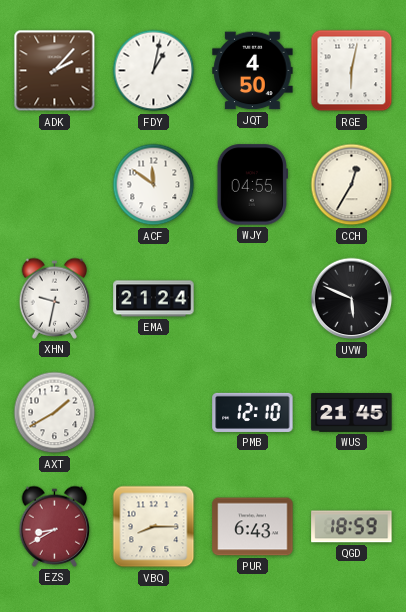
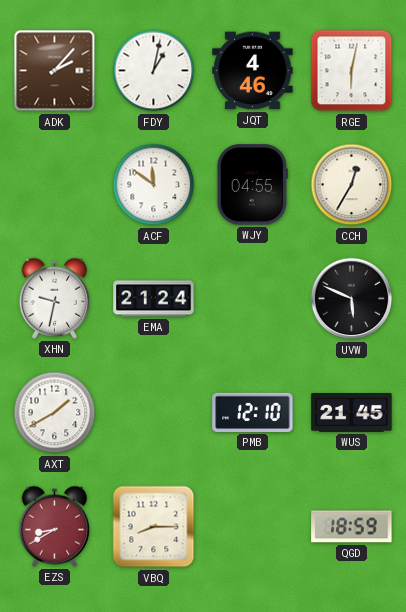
JQT: 4:50 -> 4:46
PUR: 6:43 -> none
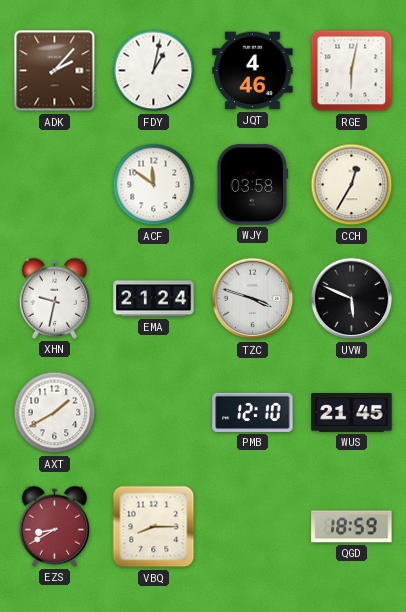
WJY: 04:55 -> 03:58
TZC: none -> 3:48
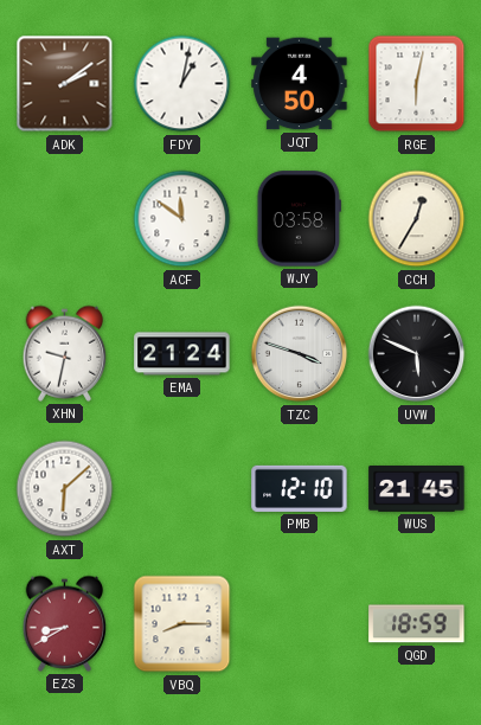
ADK: 2:07 -> 2:09
JQT: 4:46 -> 4:50
AXT: 1:40 -> 6:08
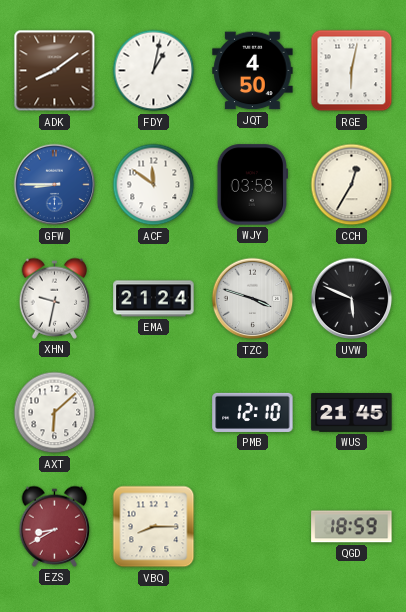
ADK: 2:09 -> 8:09
GFW: none -> 8:45
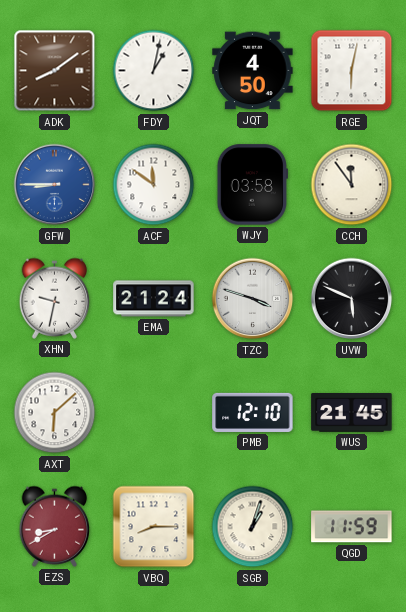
CCH: 12:35 -> 11:54
SGB: none -> 1:03
QGD: 18:59 -> 11:59
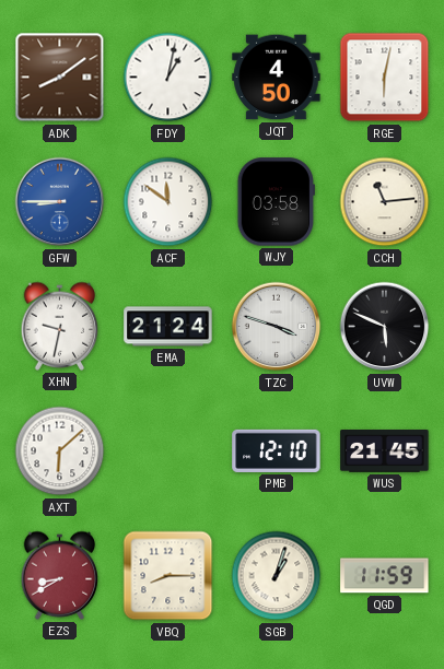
CCH: 11:54 -> 11:14
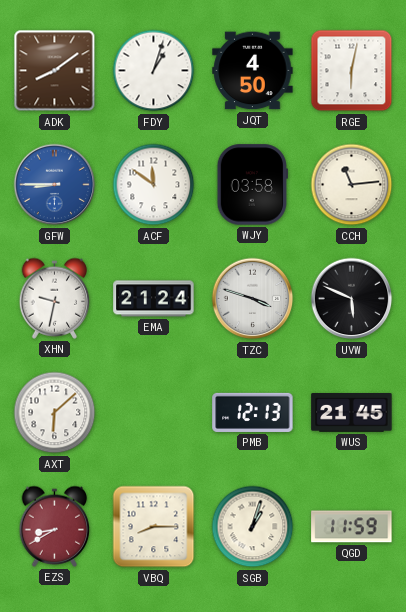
FDY: 1:02 -> 1:03
PMB: 12:10 -> 12:13
